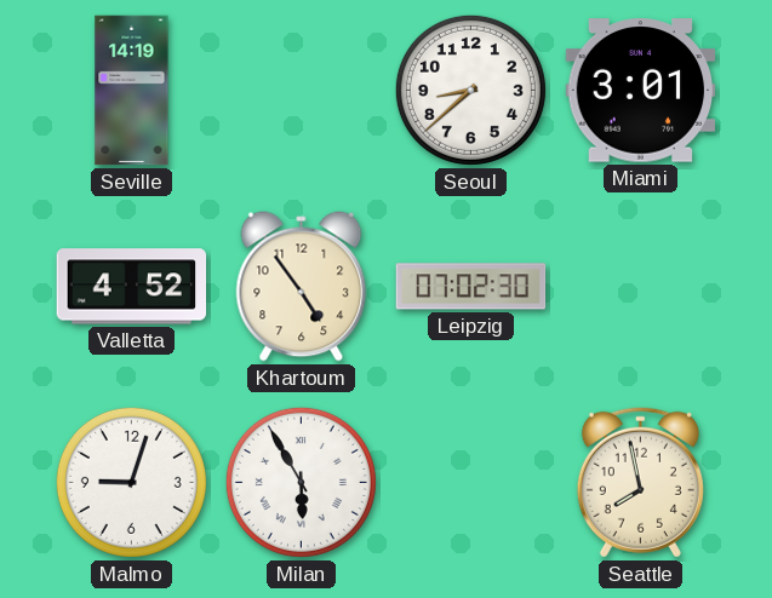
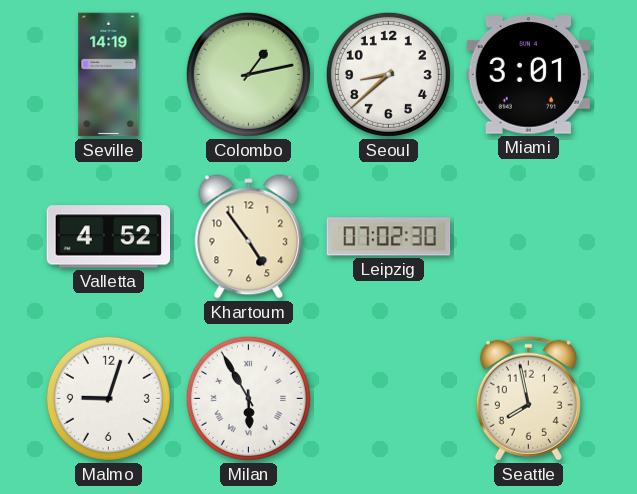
Colombo: none -> 1:13
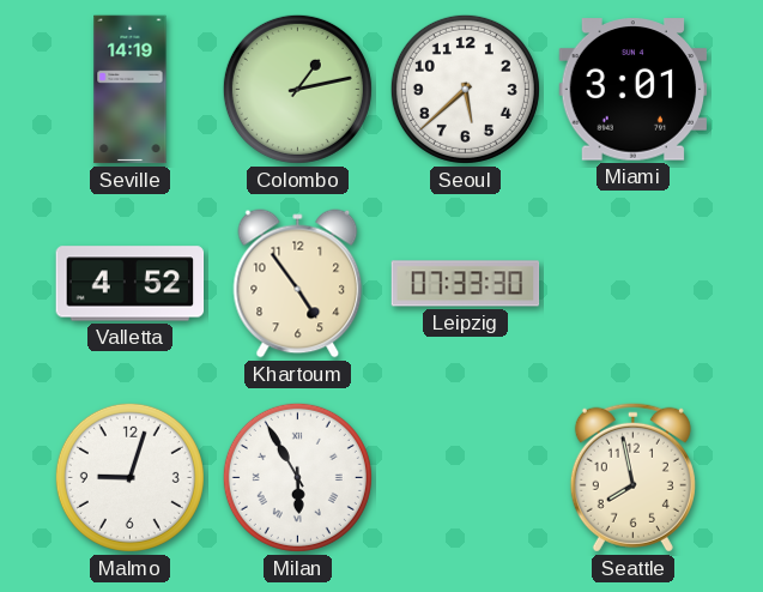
Seoul: 8:38 -> 5:38
Leipzig: 07:02 -> 07:33
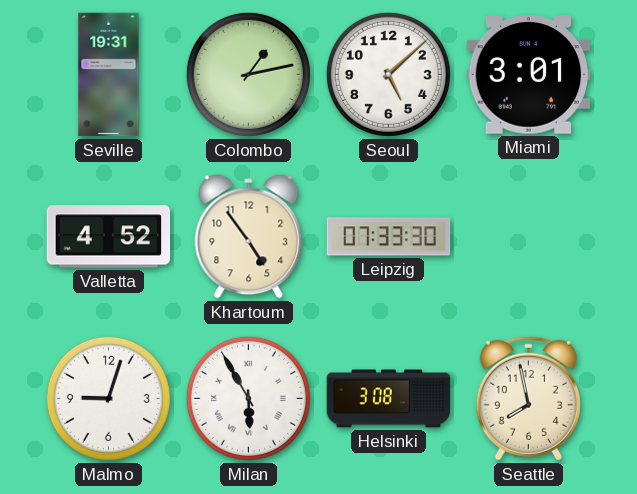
Seville: 14:19 -> 19:31
Seoul: 5:38 -> 5:08
Helsinki: none -> 3:08
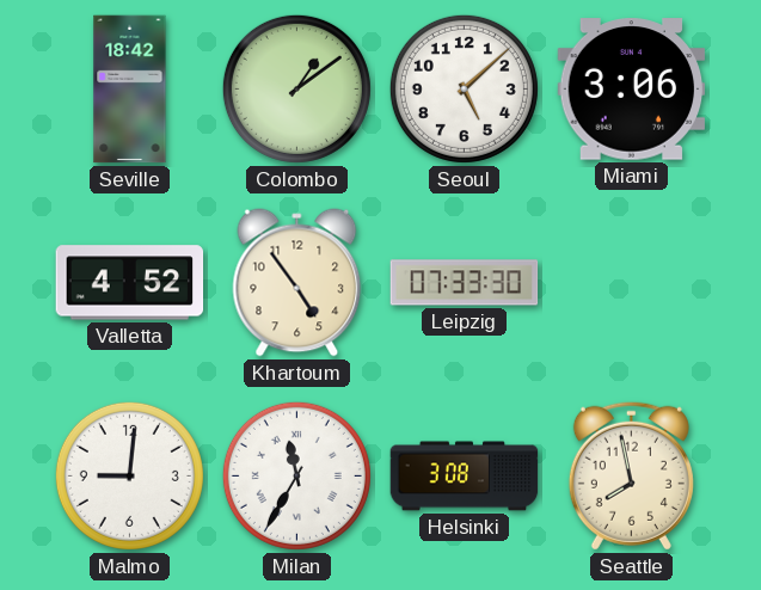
Seville: 19:31 -> 18:42
Colombo: 1:13 -> 1:09
Miami: 3:01 -> 3:06
Malmo: 9:03 -> 9:01
Milan: 5:55 -> 11:35
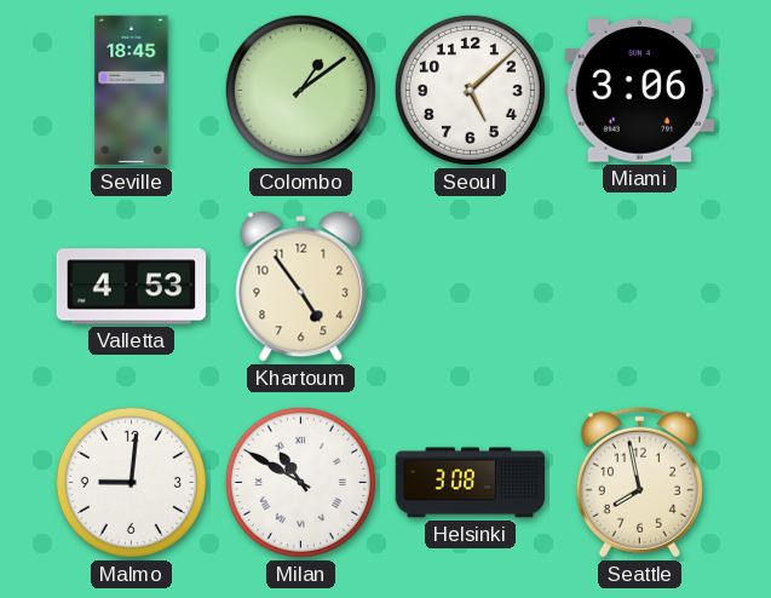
Seville: 18:42 -> 18:45
Valletta: 4:52 -> 4:53
Leipzig: 07:33 -> none
Milan: 11:35 -> 10:50
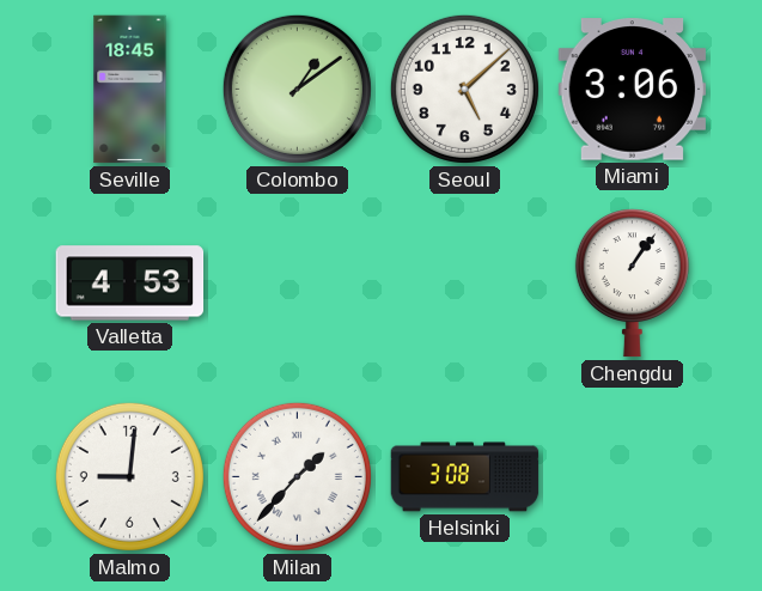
Khartoum: 4:54 -> none
Chengdu: none -> 1:06
Milan: 10:50 -> 1:37
Seattle: 7:58 -> none
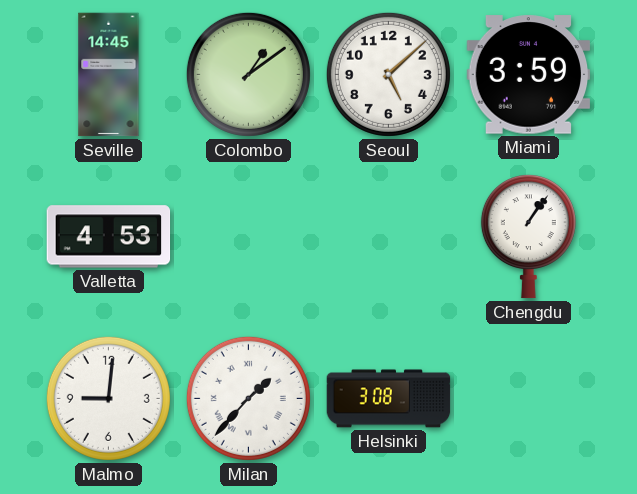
Seville: 18:45 -> 14:45
Miami: 3:06 -> 3:59
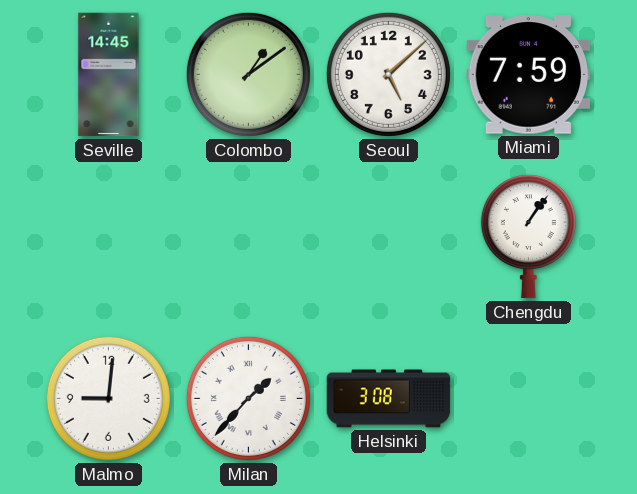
Miami: 3:59 -> 7:59
Valletta: 4:53 -> none
